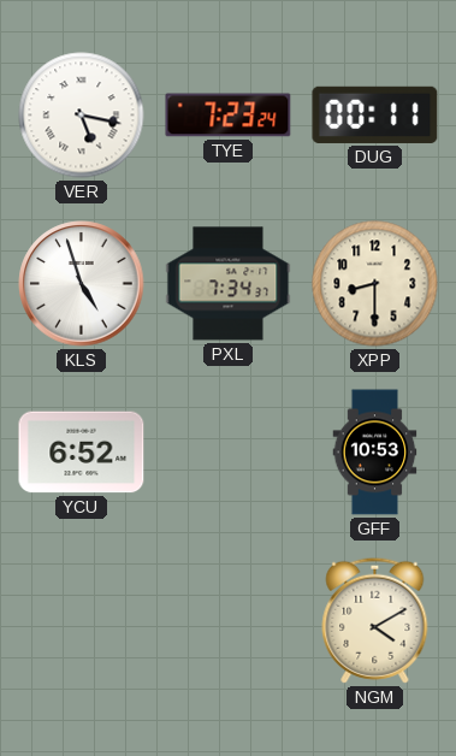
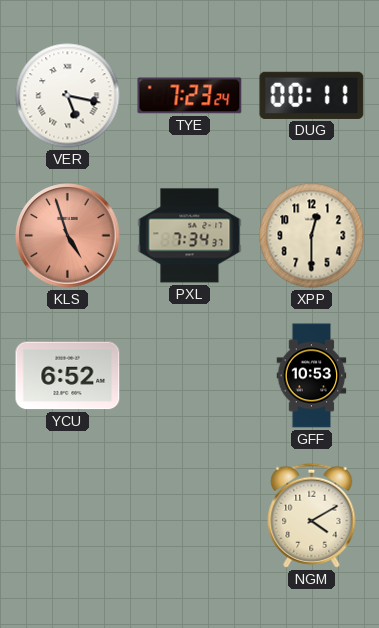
KLS dial: white -> salmon
XPP: 8:30 -> 12:30
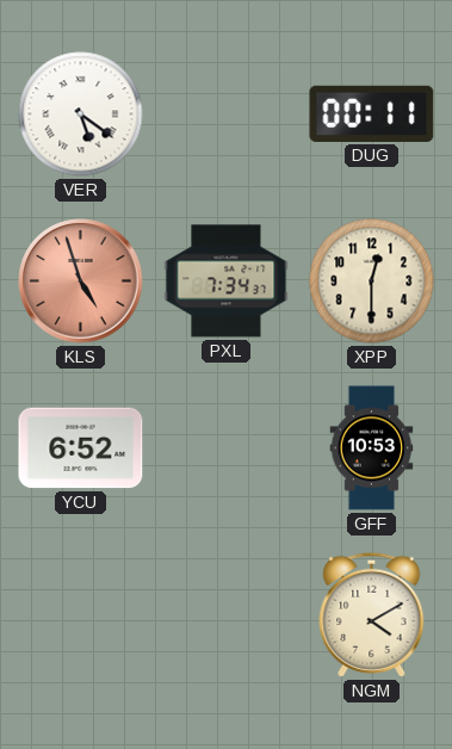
VER: 5:17 -> 5:21
TYE: 7:23 -> none
